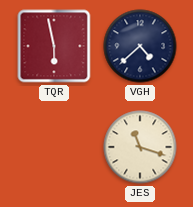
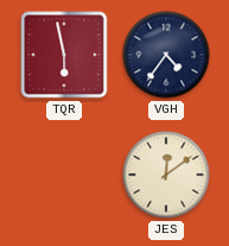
VGH: 4:38 -> 4:36
JES: 11:18 -> 12:09
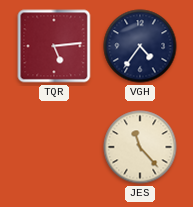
TQR: 5:58 -> 5:14
JES: 12:09 -> 11:23
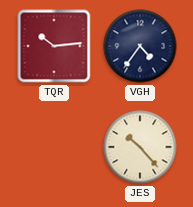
TQR: 5:14 -> 10:14
JES: 11:23 -> 10:23
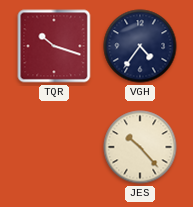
TQR: 10:14 -> 10:18
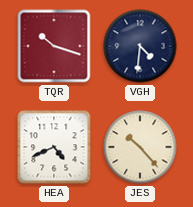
VGH: 4:36 -> 4:31
HEA: none -> 4:41
